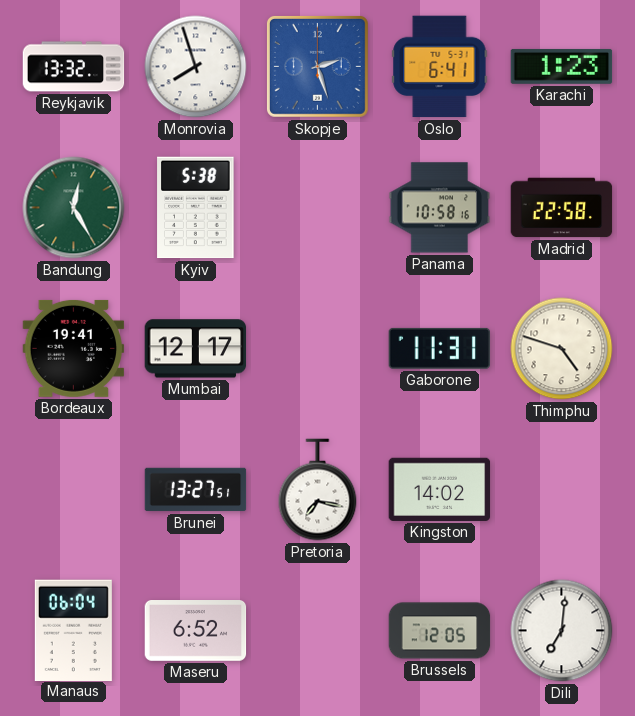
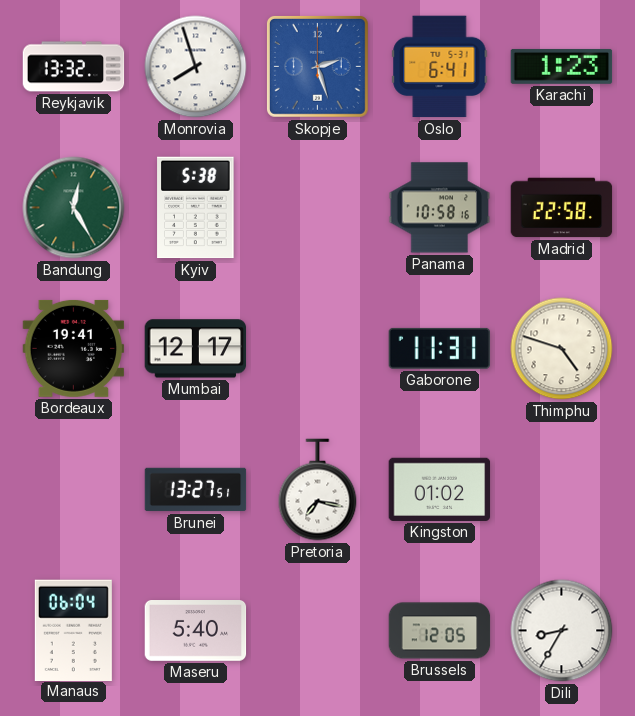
Kingston: 14:02 -> 01:02
Maseru: 6:52 -> 5:40
Dili: 7:01 -> 8:35
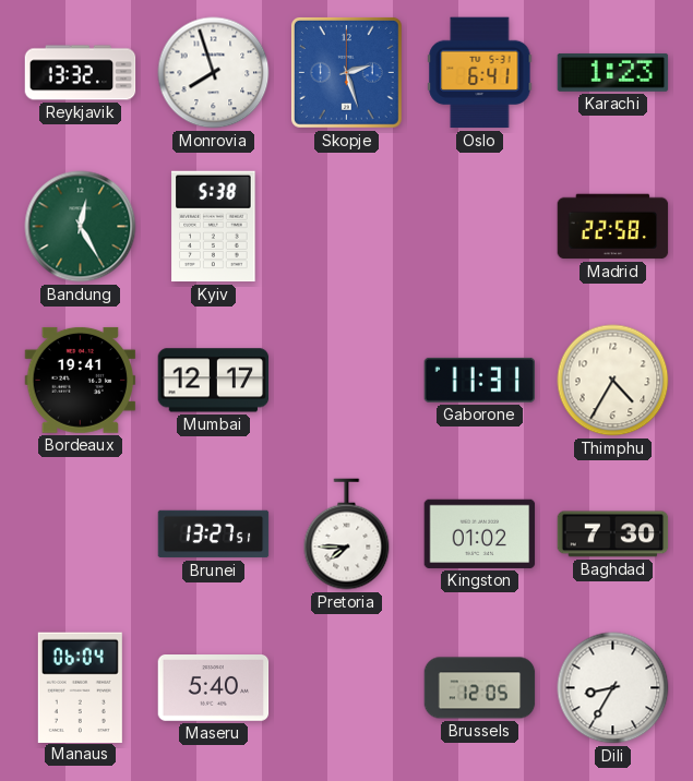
Panama: 10:58 -> none
Thimphu: 4:48 -> 4:35
Pretoria: 7:17 -> 7:45
Baghdad: none -> 7:30
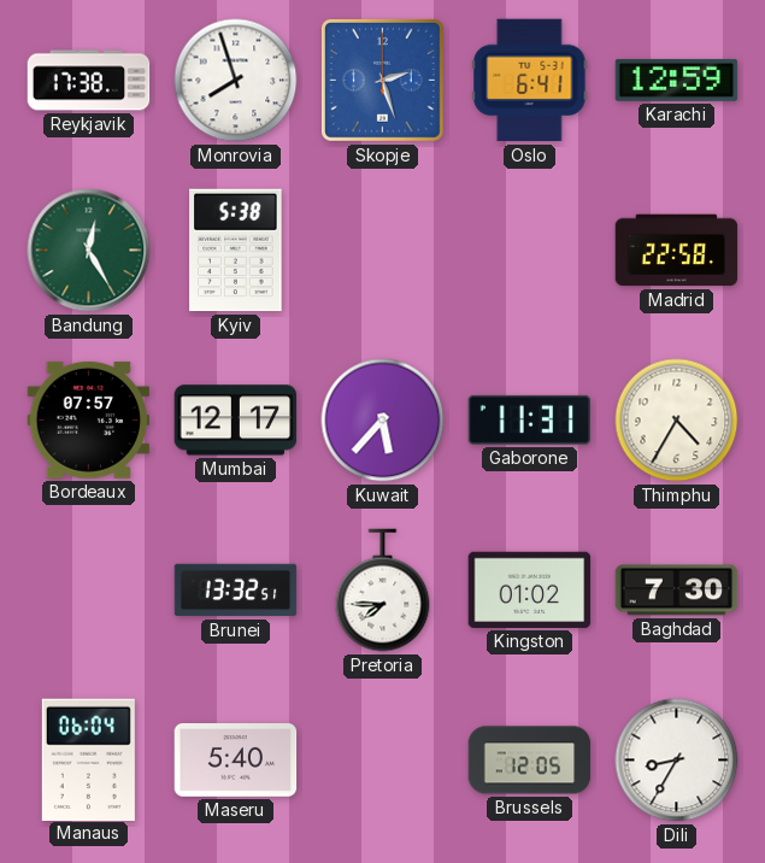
Reykjavik: 13:32 -> 17:38
Karachi: 1:23 -> 12:59
Bordeaux: 19:41 -> 07:57
Kuwait: none -> 5:37
Brunei: 13:27 -> 13:32
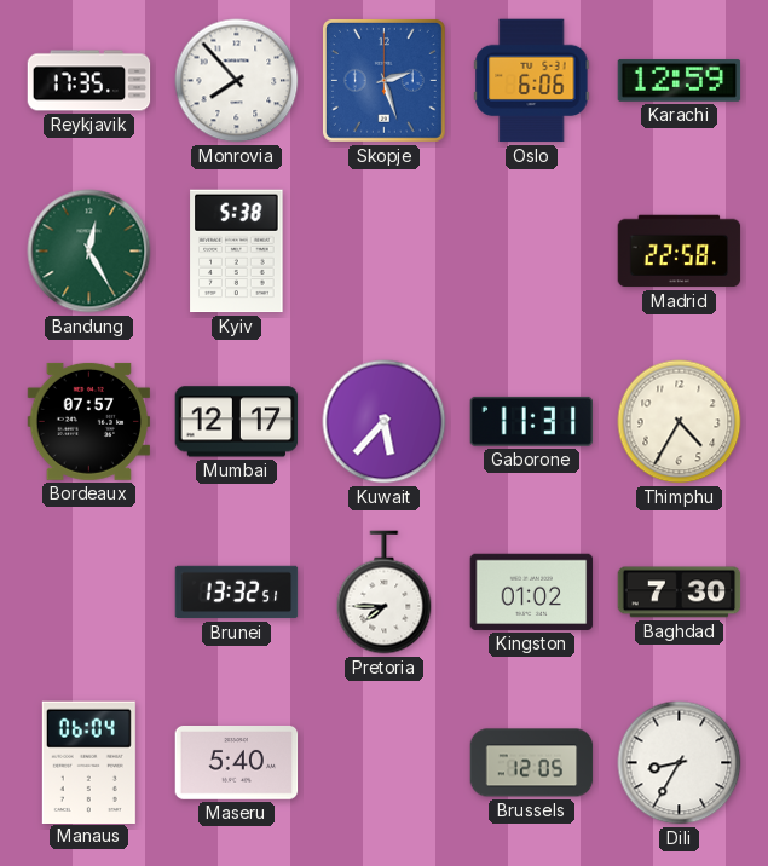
Reykjavik: 17:38 -> 17:35
Monrovia: 7:57 -> 7:53
Oslo: 6:41 -> 6:06
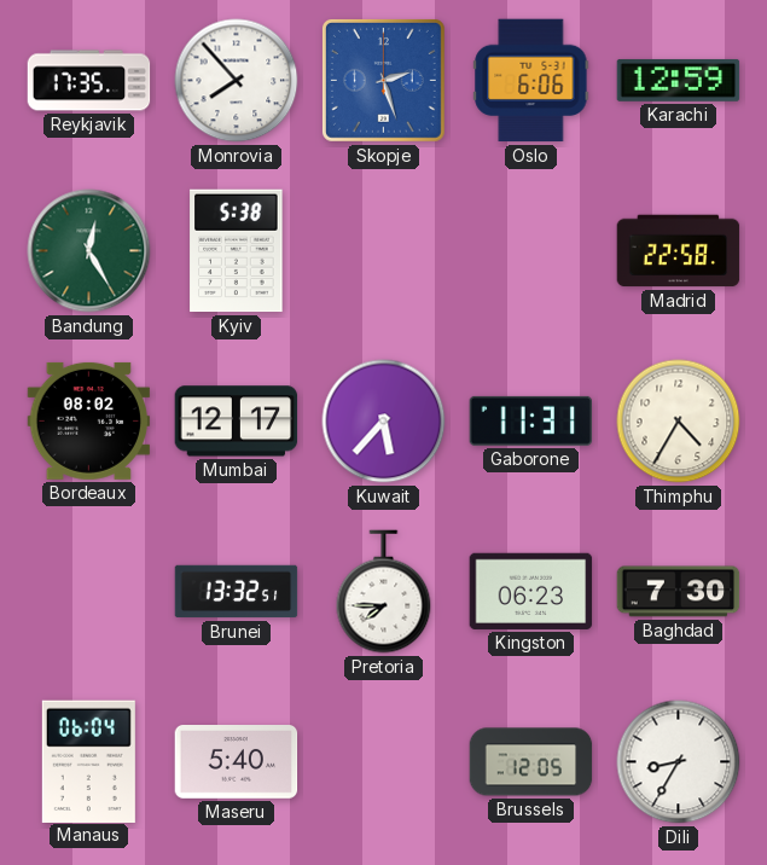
Bordeaux: 07:57 -> 08:02
Kingston: 01:02 -> 06:23
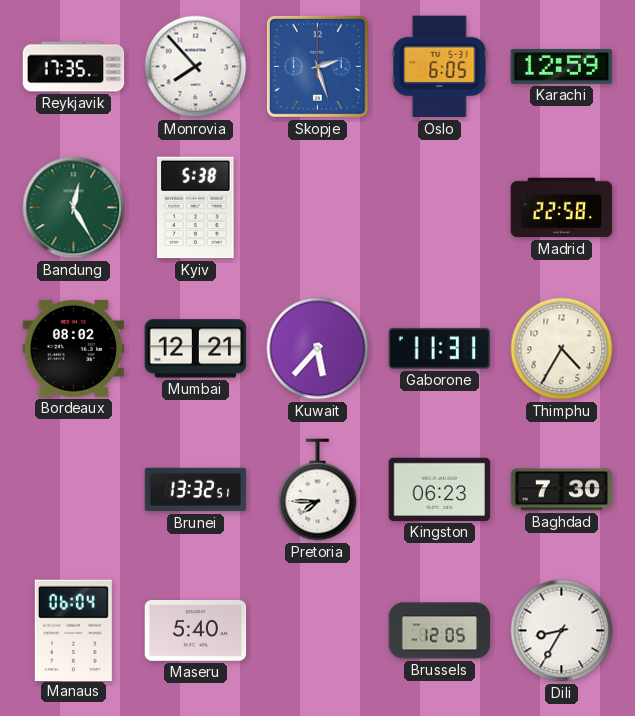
Oslo: 6:06 -> 6:05
Mumbai: 12:17 -> 12:21
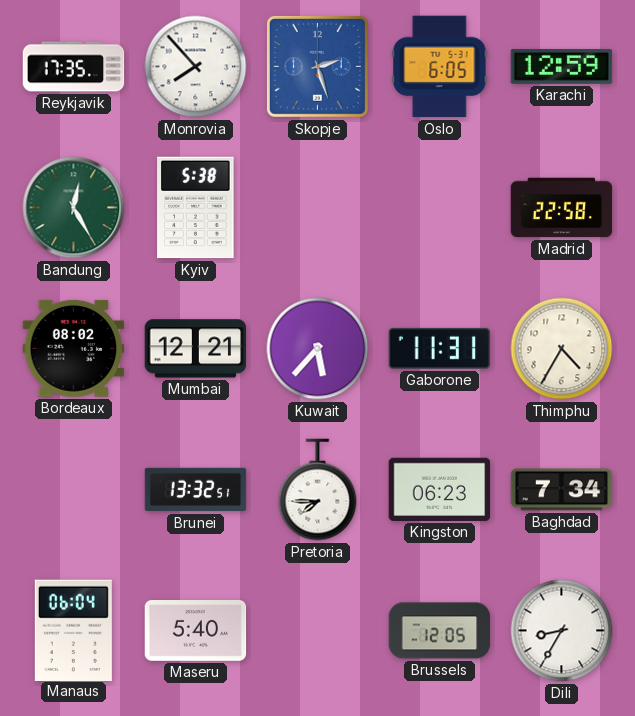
Baghdad: 7:30 -> 7:34
